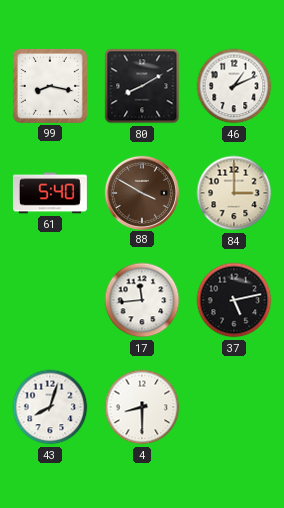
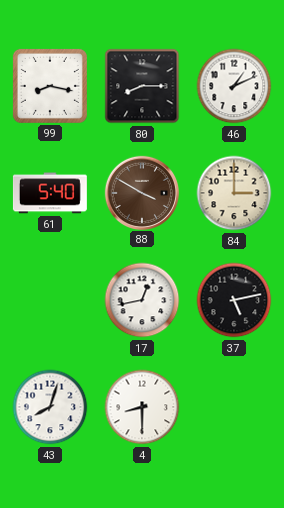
80: 8:10 -> 8:15
17: 11:44 -> 12:43
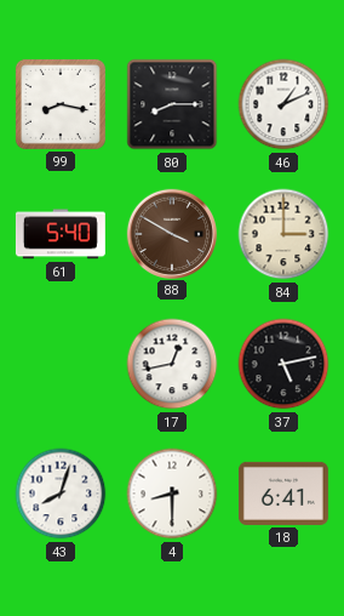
18: none -> 6:41
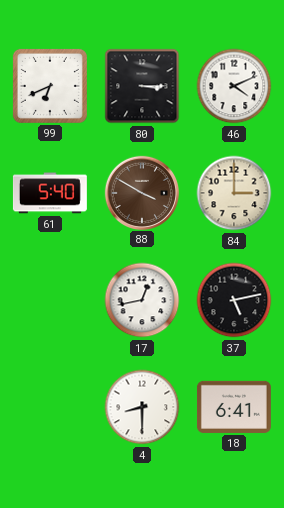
99: 8:17 -> 6:41
80: 8:15 -> 3:15
46: 1:11 -> 4:11
43: 8:03 -> none
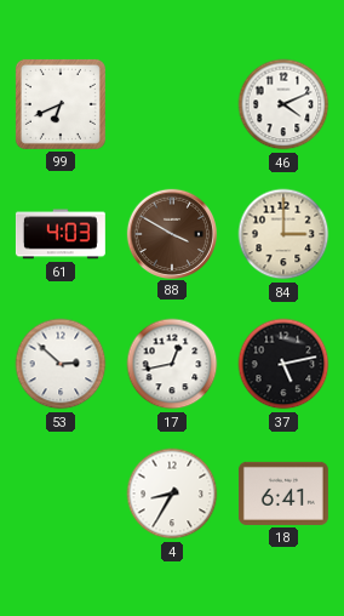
80: 3:15 -> none
61: 5:40 -> 4:03
53: none -> 2:52
4: 8:30 -> 8:35
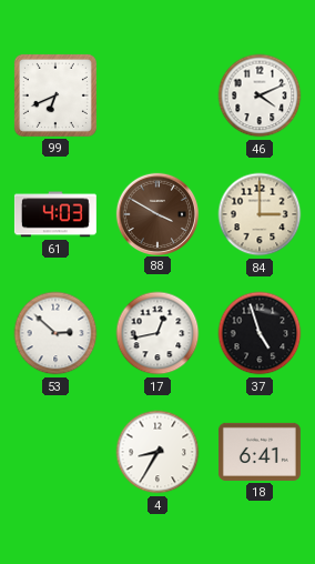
37: 5:13 -> 4:57
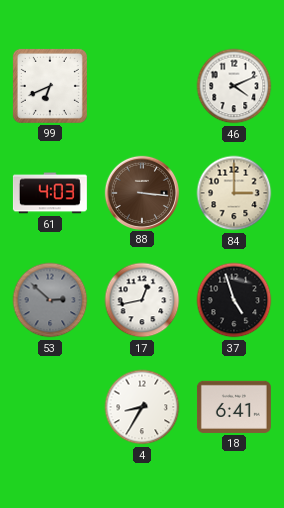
88: 3:50 -> 3:16
53 dial: white -> grey
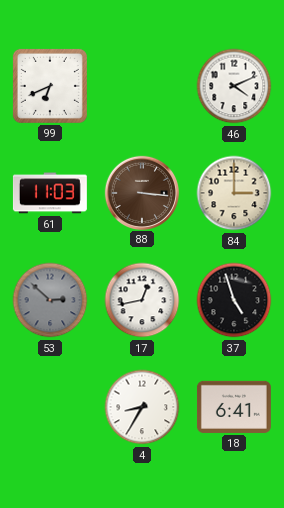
61: 4:03 -> 11:03
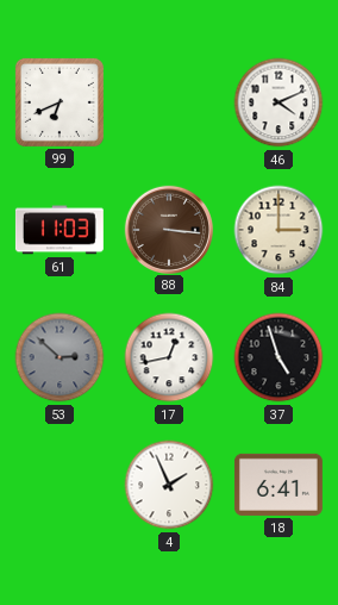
4: 8:35 -> 1:56
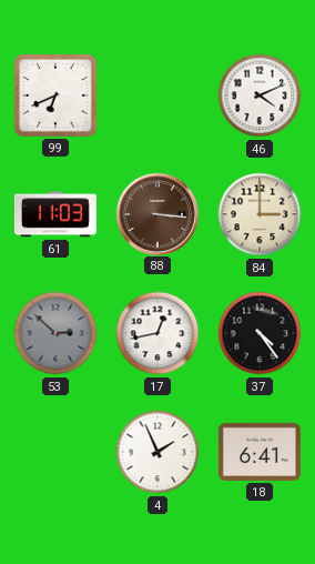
37: 4:57 -> 4:24
